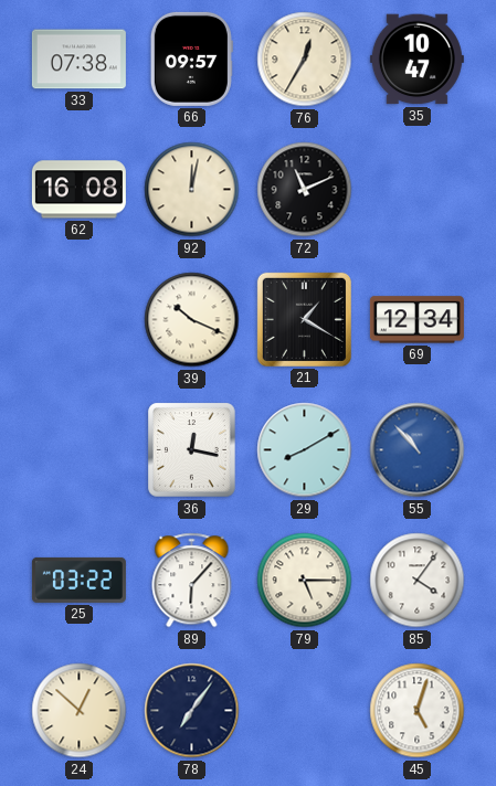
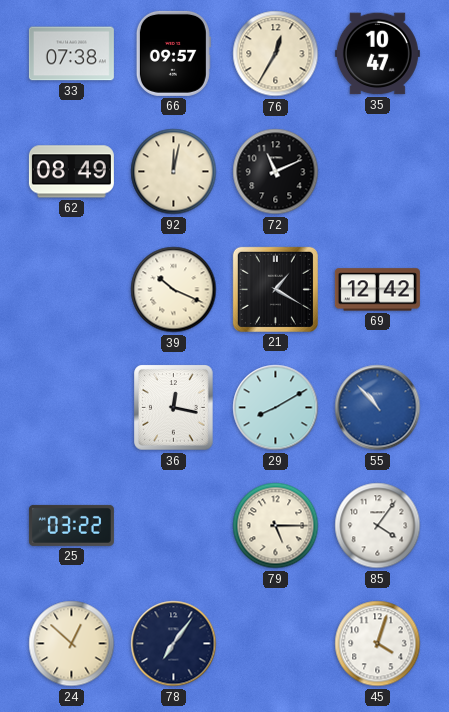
62: 16:08 -> 08:49
69: 12:34 -> 12:42
89: 6:07 -> none
45: 5:03 -> 4:03
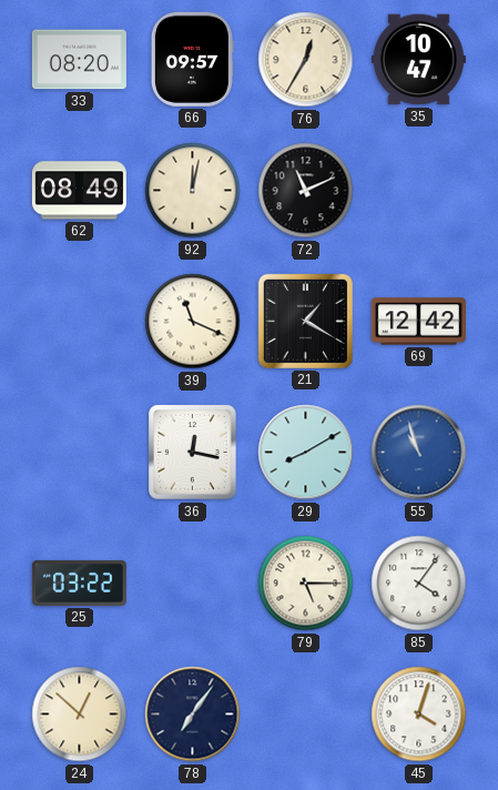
33: 07:38 -> 08:20
39: 10:19 -> 11:19
55: 10:53 -> 10:57
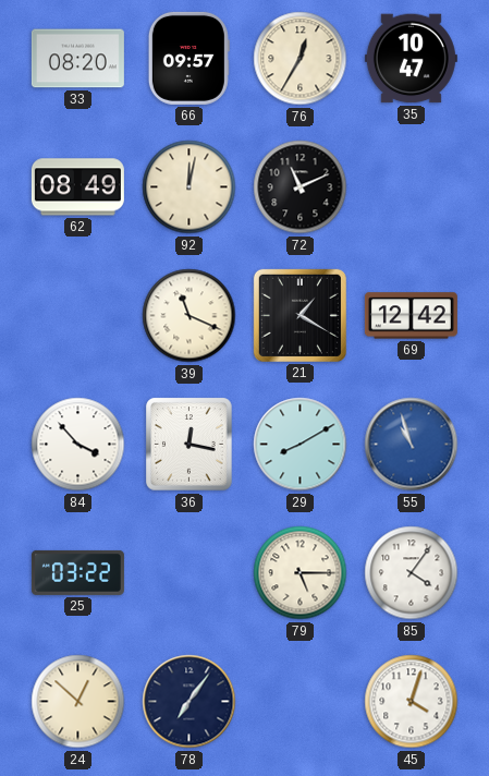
84: none -> 3:53
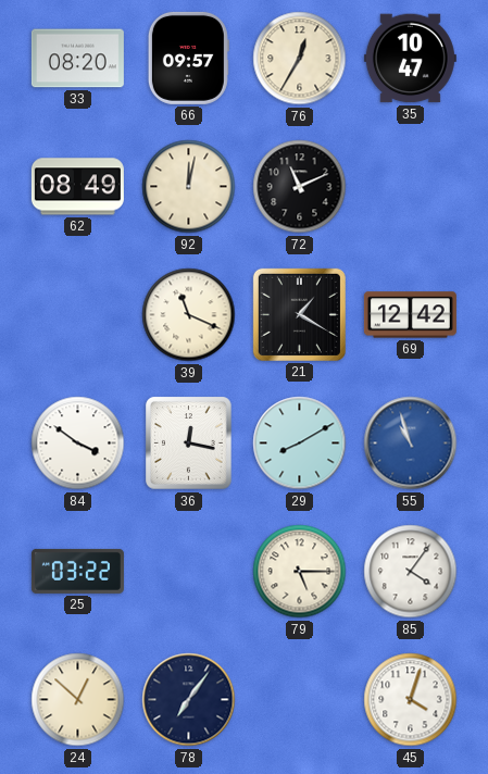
84: 3:53 -> 3:51
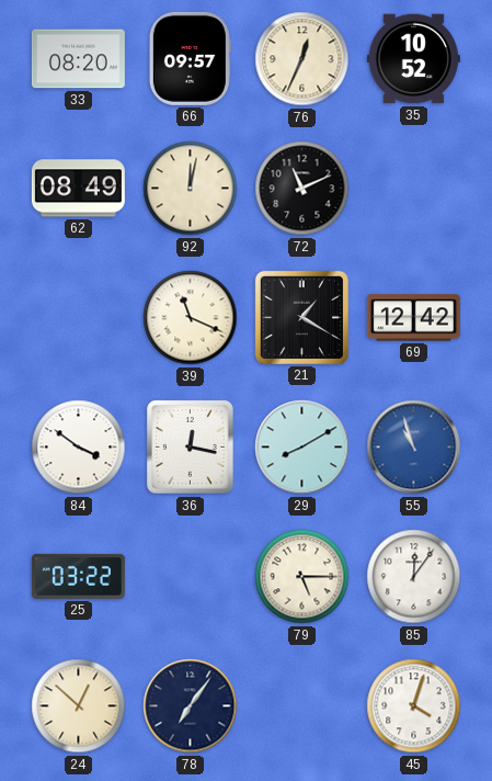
76: 12:35 -> 12:34
35: 10:47 -> 10:52
85: 4:06 -> 12:06
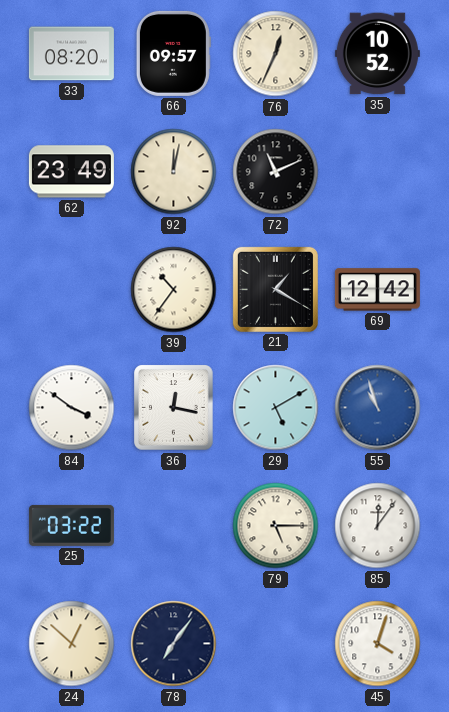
62: 08:49 -> 23:49
39: 11:19 -> 10:36
29: 8:10 -> 5:10
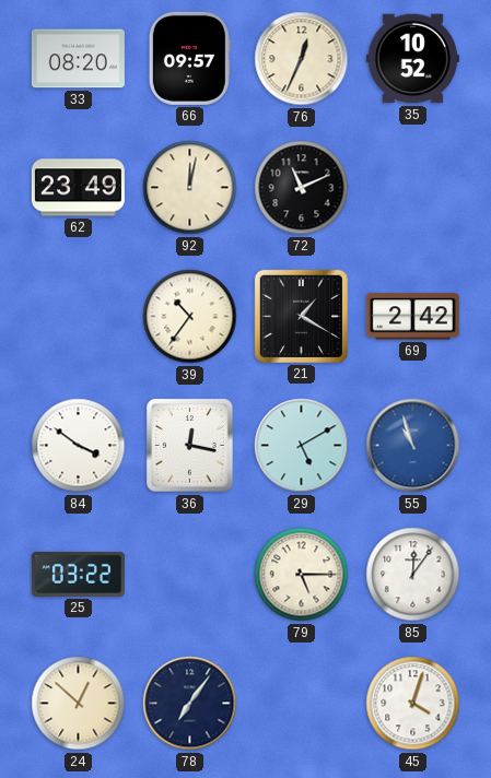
69: 12:42 -> 2:42
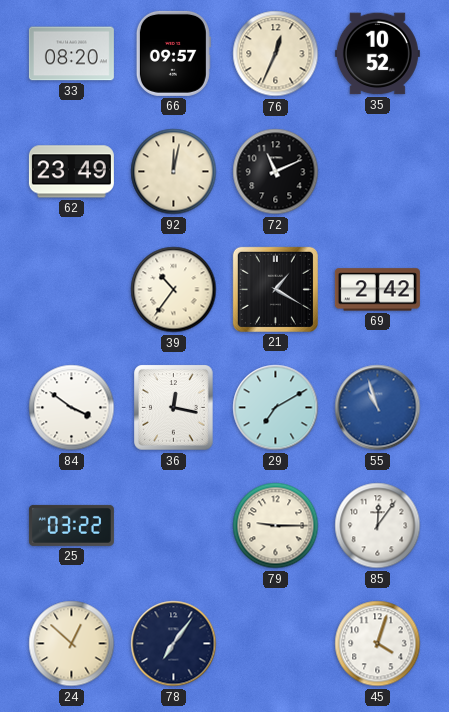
29: 5:10 -> 7:10
79: 5:15 -> 9:15
